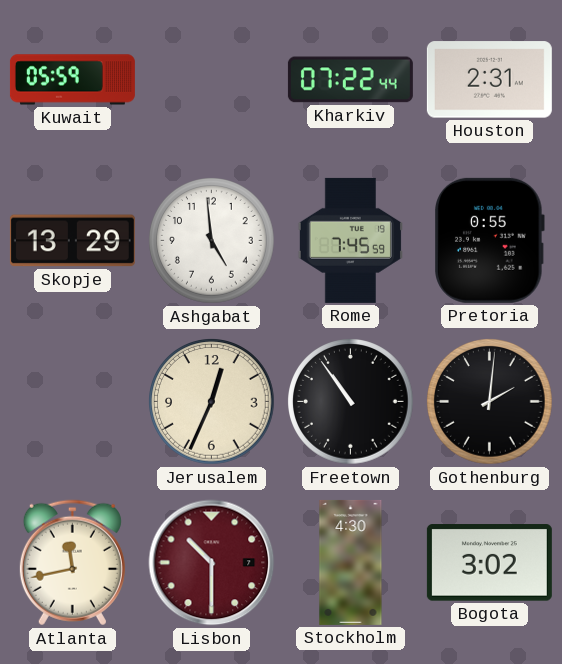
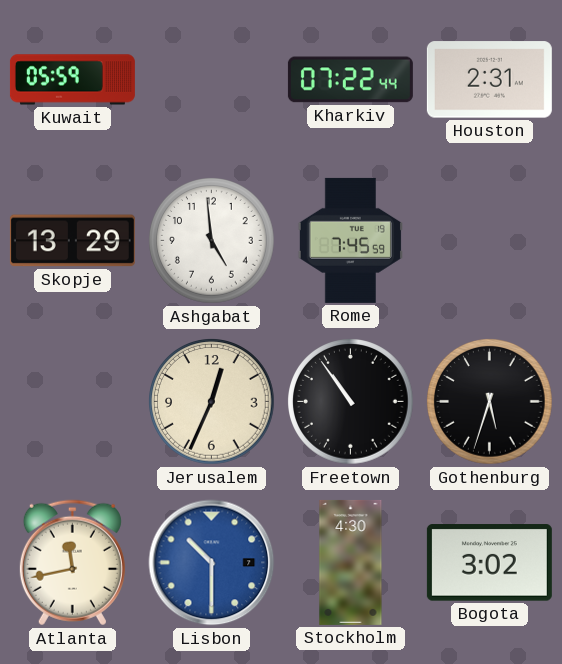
Pretoria: 0:55 -> none
Gothenburg: 2:01 -> 5:33
Lisbon dial: burgundy -> blue
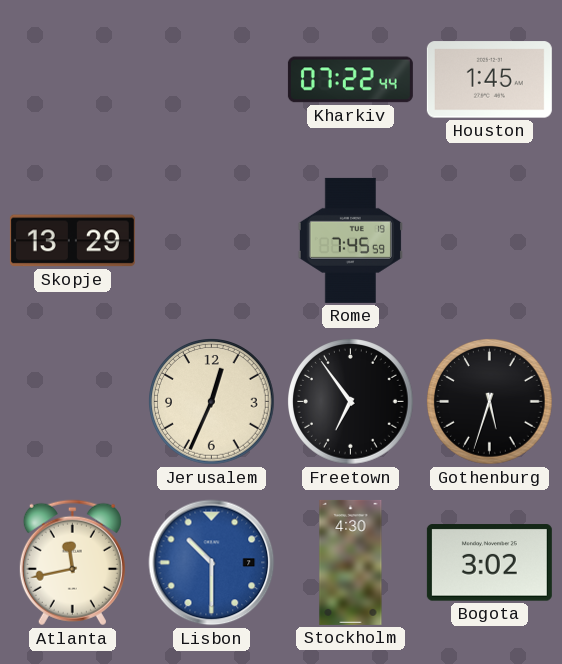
Kuwait: 05:59 -> none
Houston: 2:31 -> 1:45
Ashgabat: 4:59 -> none
Freetown: 10:54 -> 6:54
